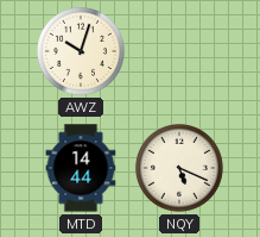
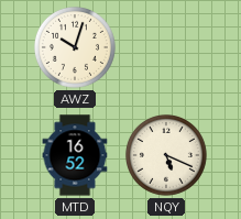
MTD: 14:44 -> 16:52
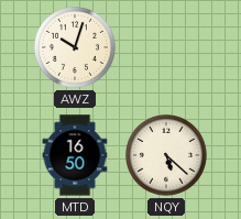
MTD: 16:52 -> 16:50
NQY: 5:19 -> 5:22
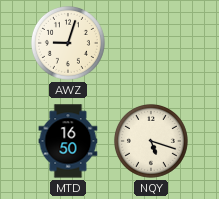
AWZ: 10:03 -> 9:03
NQY: 5:22 -> 5:18
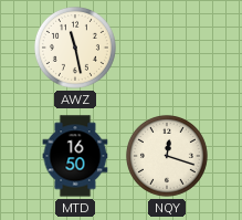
AWZ: 9:03 -> 11:28
NQY: 5:18 -> 12:18
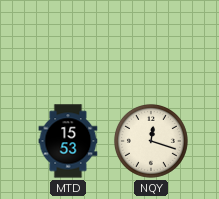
AWZ: 11:28 -> none
MTD: 16:50 -> 15:53
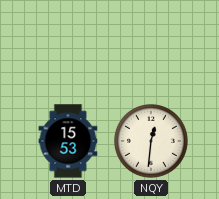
NQY: 12:18 -> 12:31
